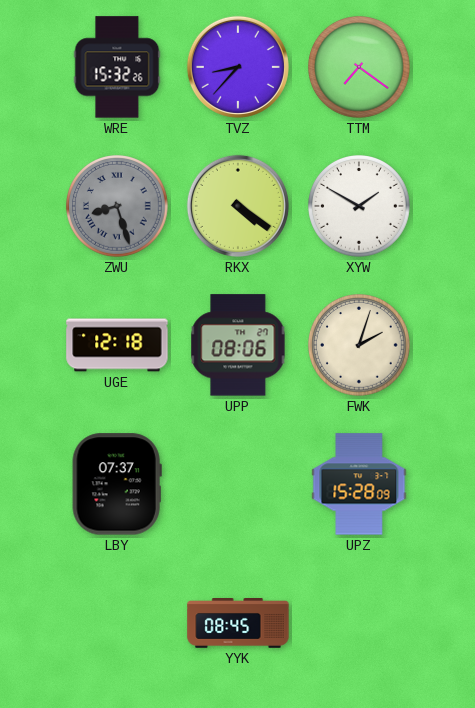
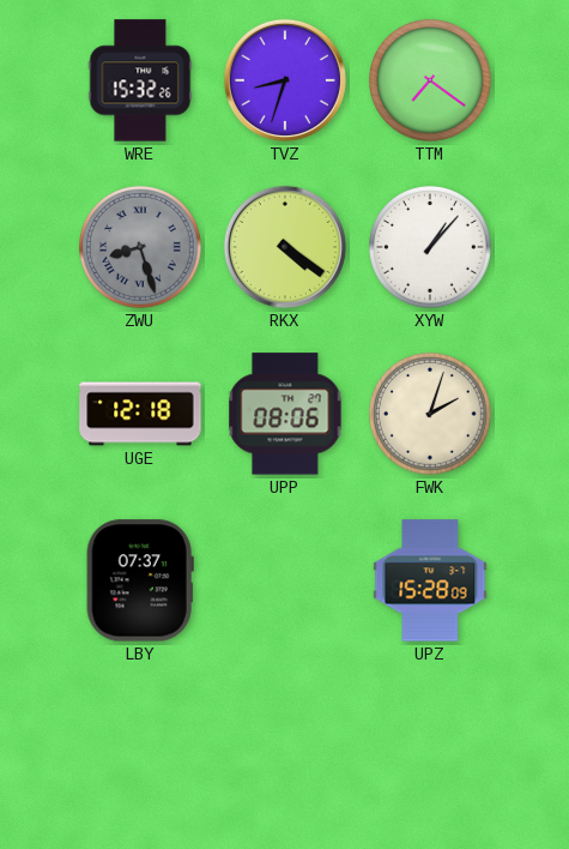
TVZ: 8:37 -> 8:33
XYW: 1:50 -> 1:07
YYK: 08:45 -> none
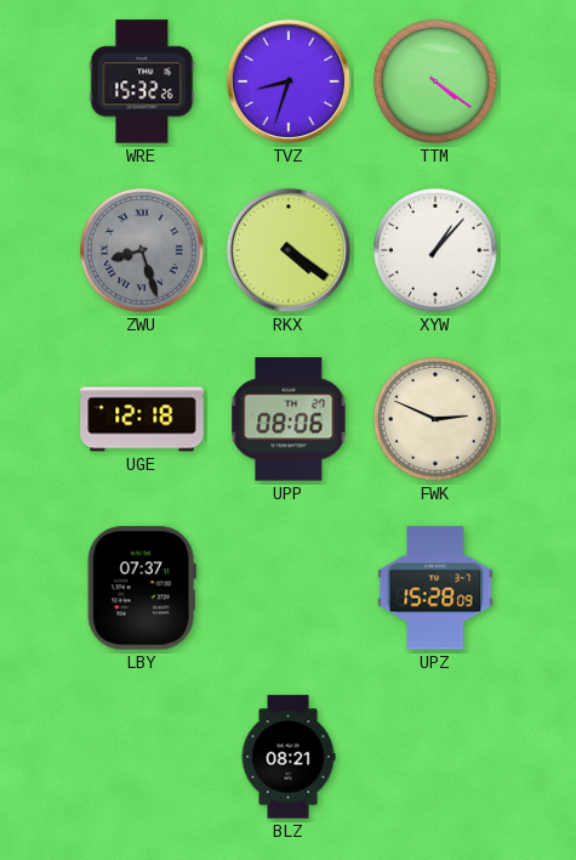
TTM: 7:21 -> 4:21
FWK: 2:03 -> 2:49
BLZ: none -> 08:21
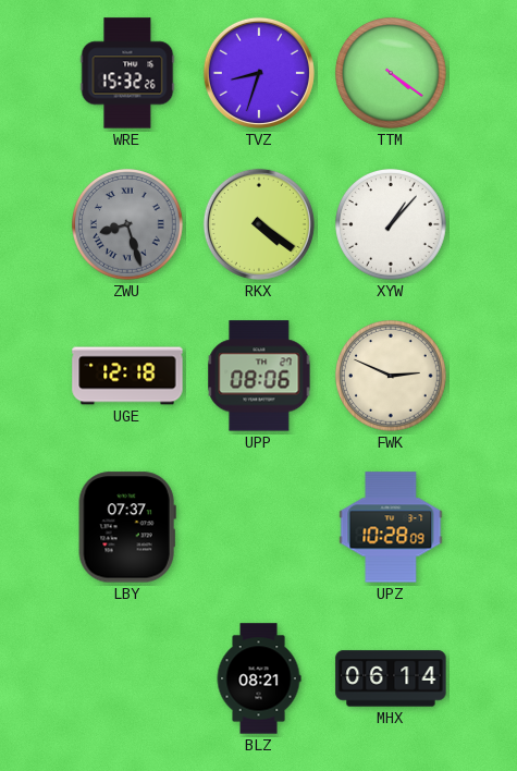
UPZ: 15:28 -> 10:28
MHX: none -> 06:14
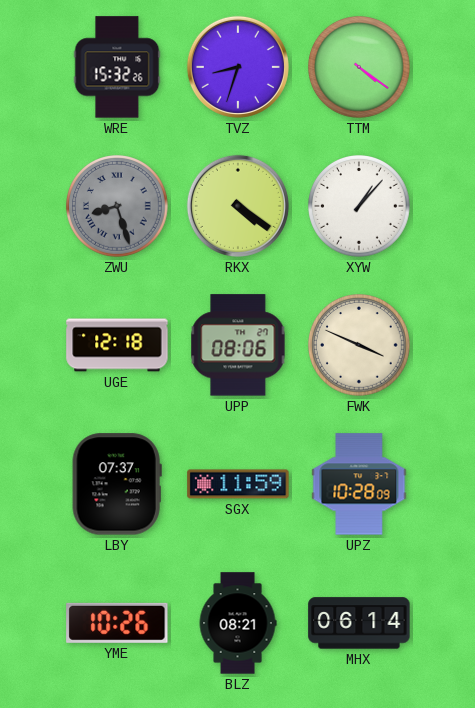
FWK: 2:49 -> 3:49
SGX: none -> 11:59
YME: none -> 10:26
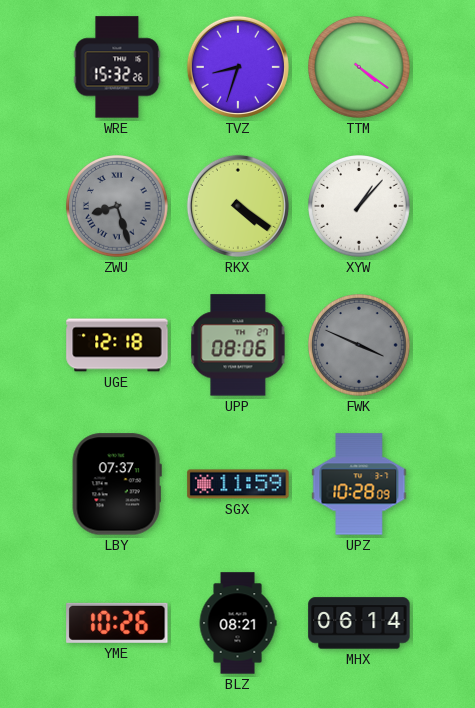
FWK dial: cream -> grey
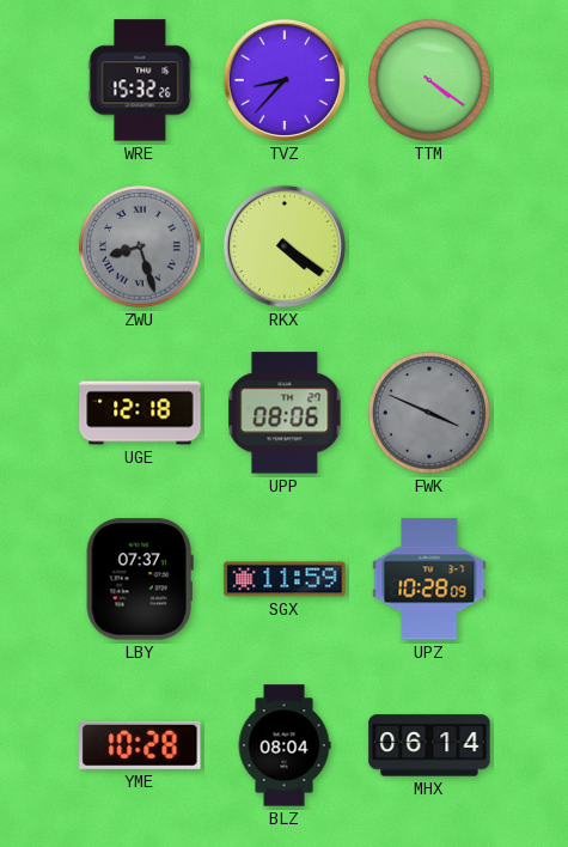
TVZ: 8:33 -> 8:37
XYW: 1:07 -> none
YME: 10:26 -> 10:28
BLZ: 08:21 -> 08:04
